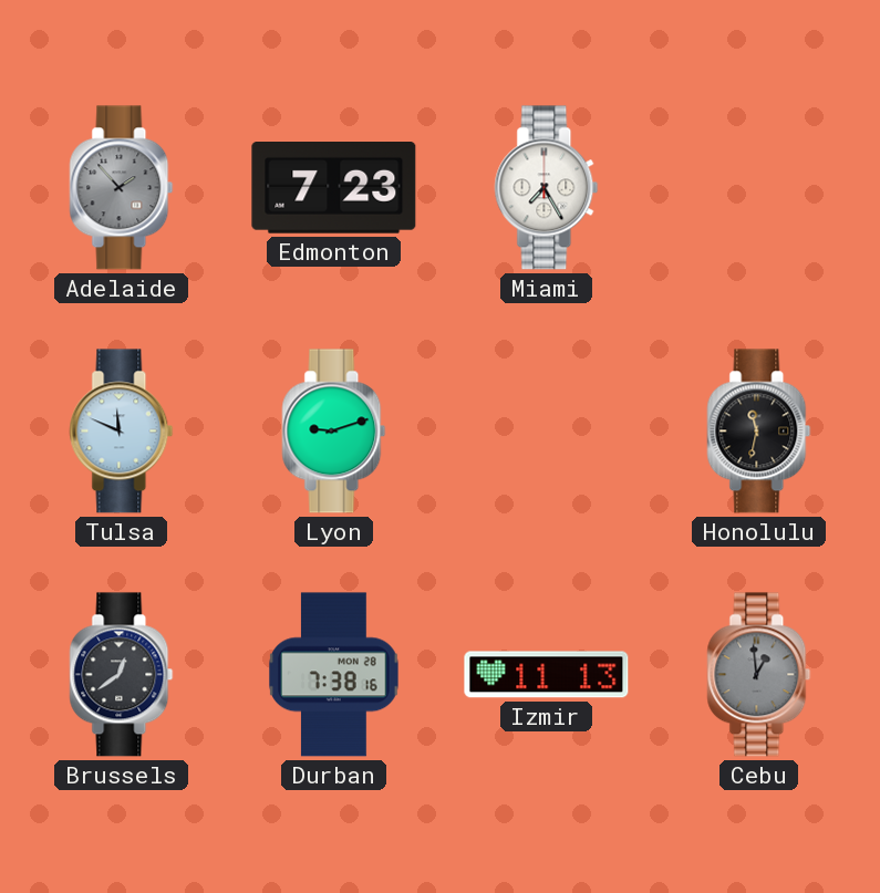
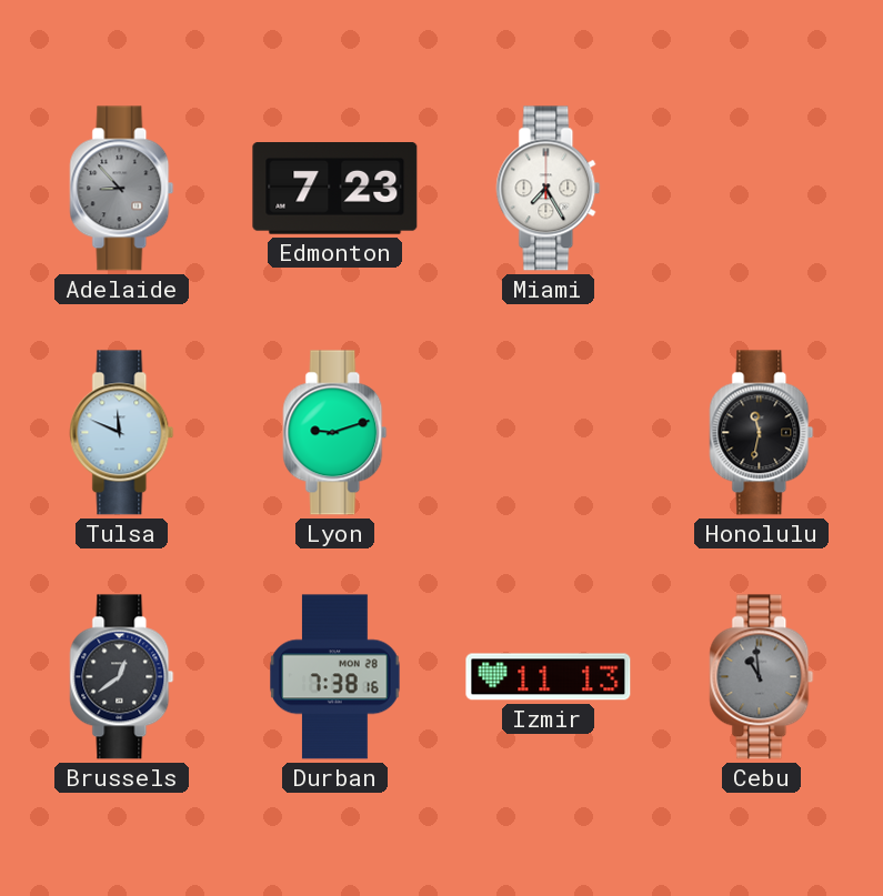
Adelaide: 1:53 -> 8:53
Cebu: 12:59 -> 10:59
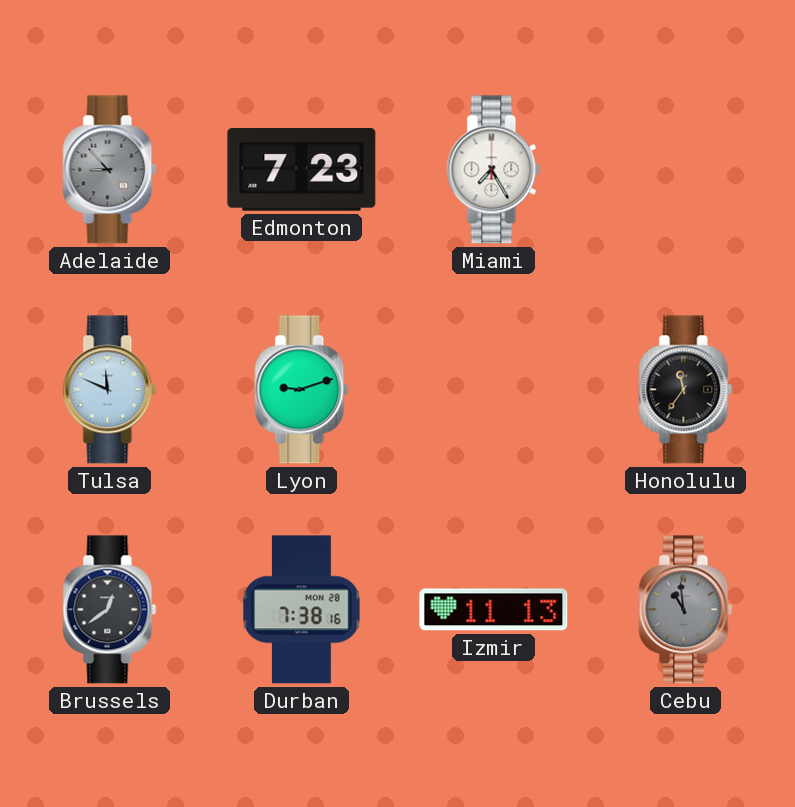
Honolulu: 11:32 -> 11:36
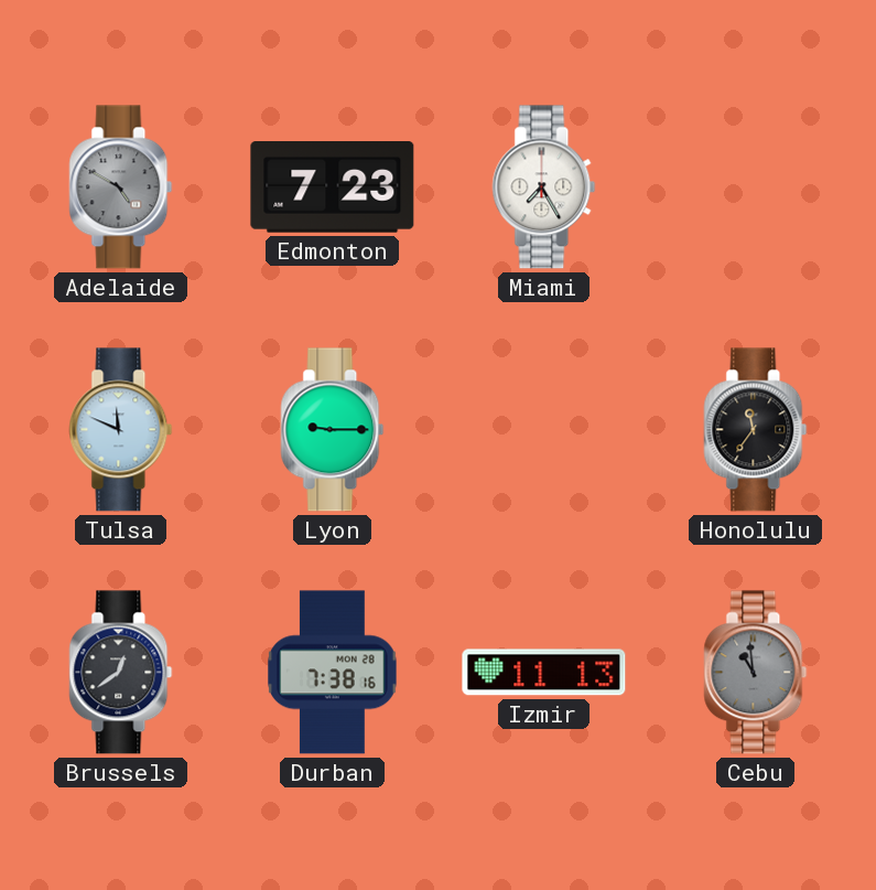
Adelaide: 8:53 -> 4:50
Lyon: 9:12 -> 9:15
